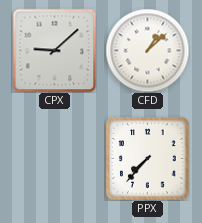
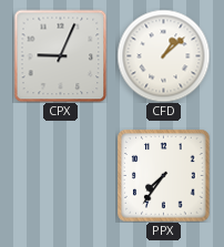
CPX: 9:08 -> 9:04
PPX: 7:37 -> 7:36
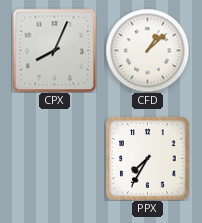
CPX: 9:04 -> 8:04
PPX: 7:36 -> 7:35
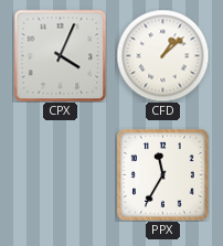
CPX: 8:04 -> 4:04
PPX: 7:35 -> 11:35
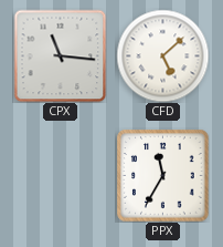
CPX: 4:04 -> 11:16
CFD: 1:08 -> 5:08
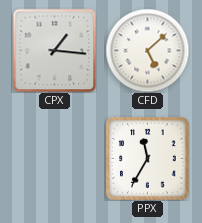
CPX: 11:16 -> 1:16
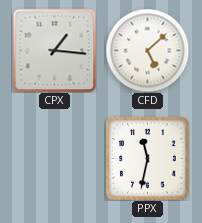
PPX: 11:35 -> 11:32
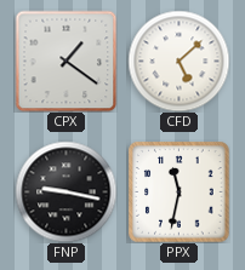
CPX: 1:16 -> 1:21
FNP: none -> 9:17
